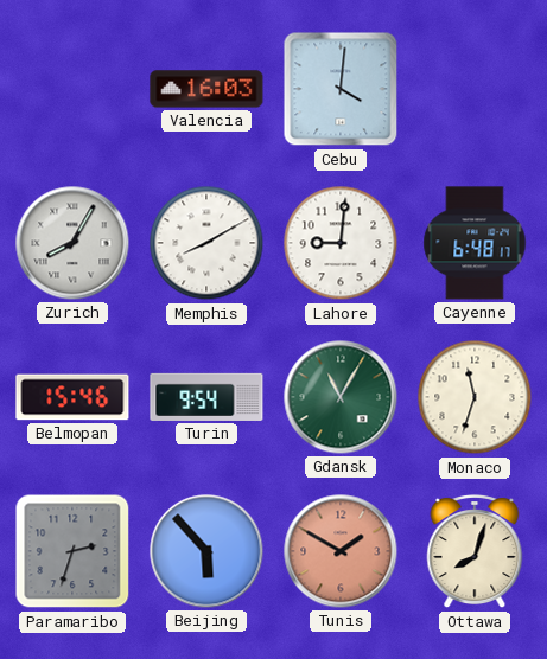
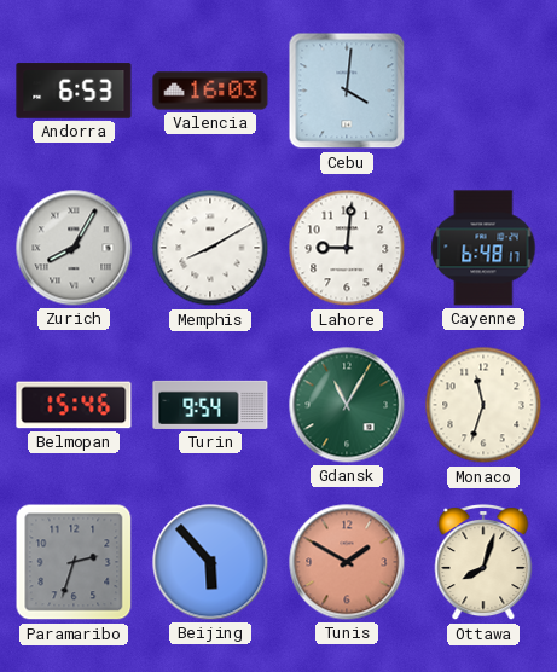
Andorra: none -> 6:53
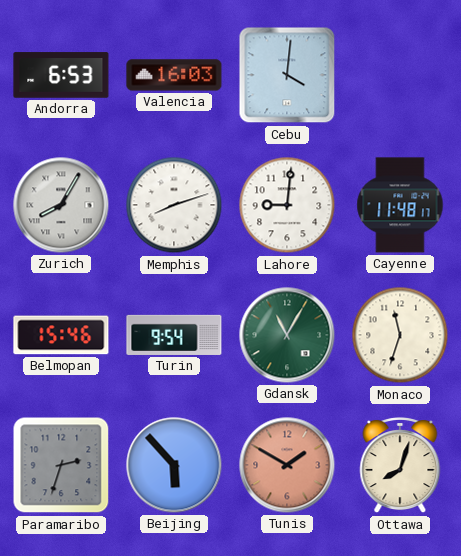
Memphis: 8:10 -> 8:12
Cayenne: 6:48 -> 11:48
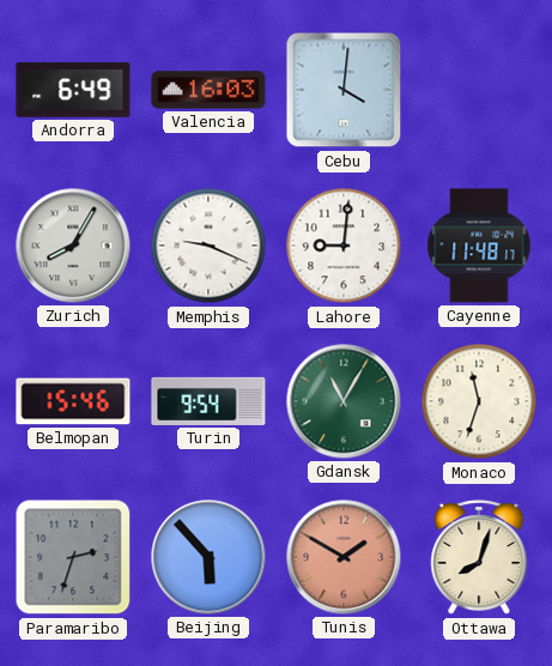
Andorra: 6:53 -> 6:49
Memphis: 8:12 -> 9:19
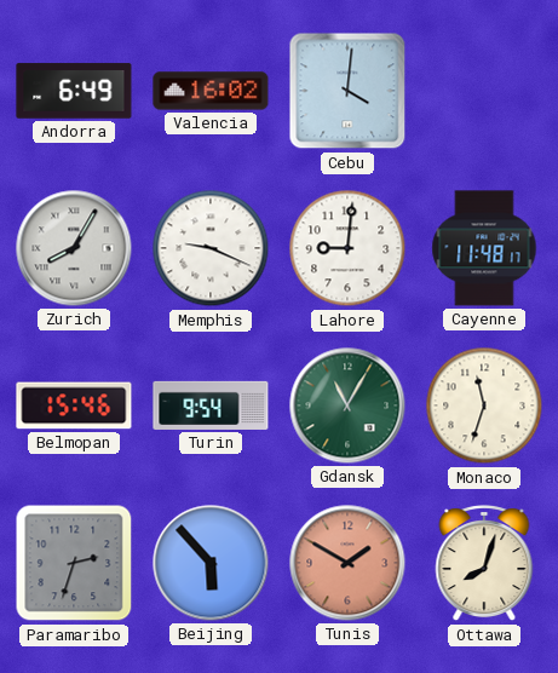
Valencia: 16:03 -> 16:02
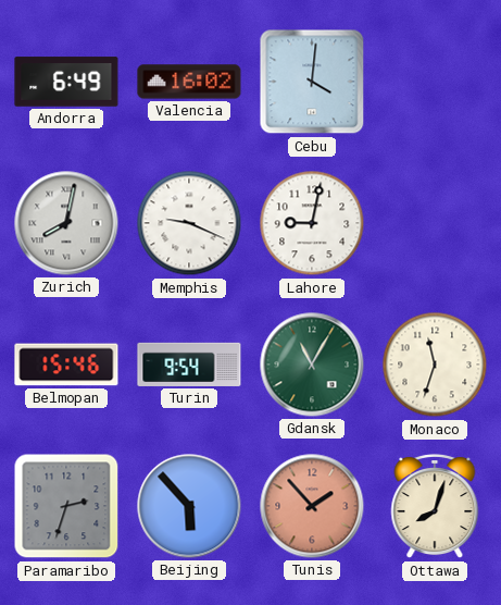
Zurich: 8:05 -> 8:02
Lahore: 9:01 -> 9:02
Cayenne: 11:48 -> none
Tunis: 1:50 -> 1:53
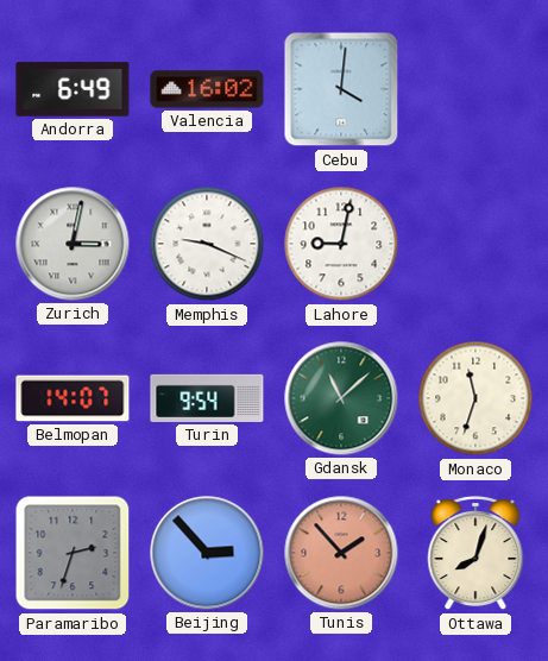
Zurich: 8:02 -> 3:02
Belmopan: 15:46 -> 14:07
Gdansk: 11:05 -> 11:08
Beijing: 5:53 -> 2:53
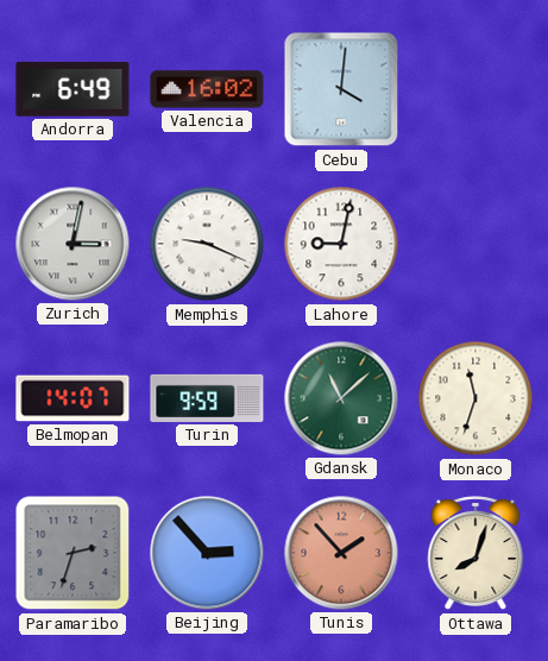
Turin: 9:54 -> 9:59
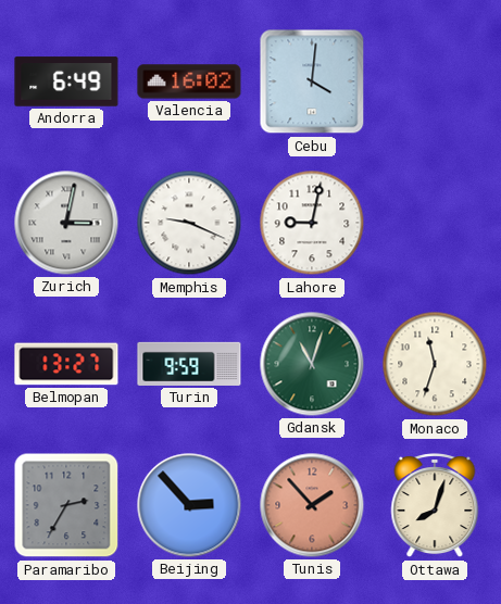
Belmopan: 14:07 -> 13:27
Gdansk: 11:08 -> 11:03
Paramaribo: 2:33 -> 2:35
